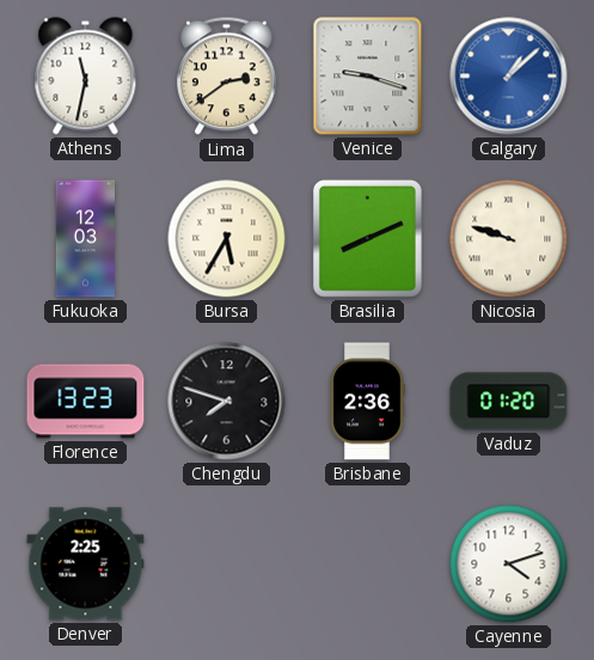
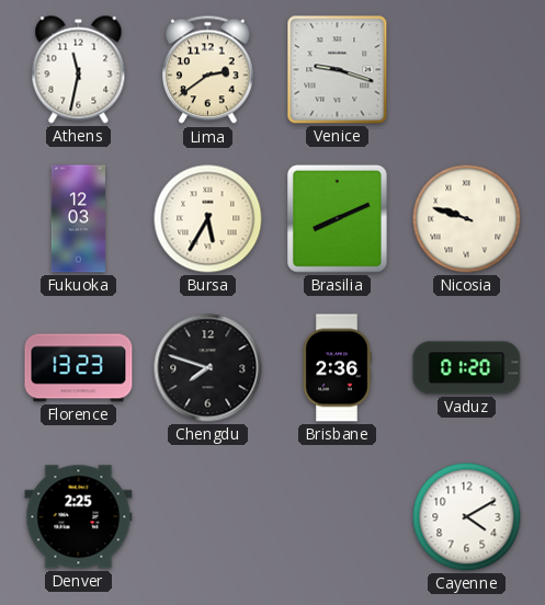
Calgary: 1:08 -> none
Cayenne: 4:12 -> 4:10
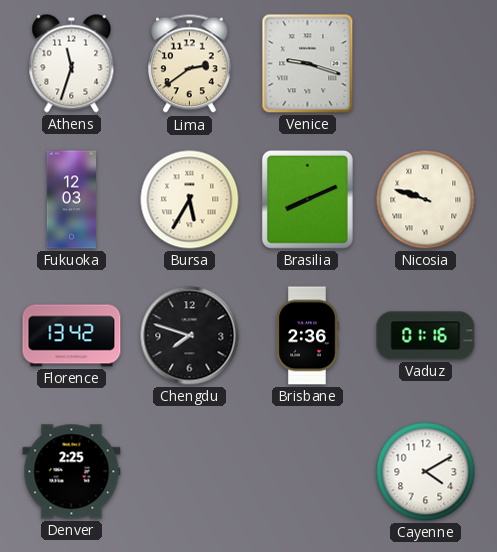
Athens: 11:32 -> 11:33
Florence: 13:23 -> 13:42
Vaduz: 01:20 -> 01:16
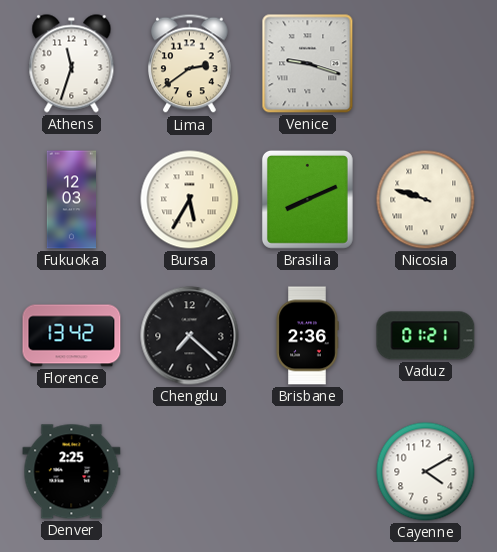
Chengdu: 7:48 -> 7:22
Vaduz: 01:16 -> 01:21
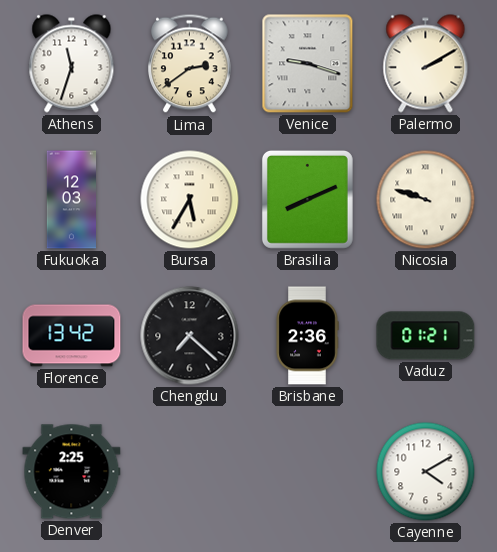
Palermo: none -> 2:10
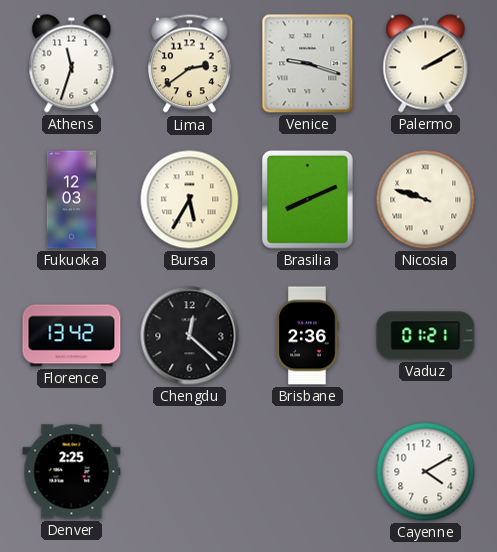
Chengdu: 7:22 -> 12:22
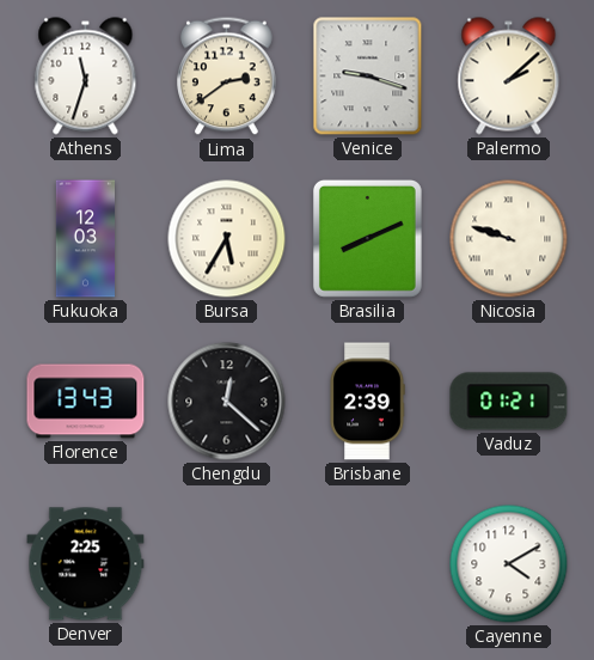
Palermo: 2:10 -> 2:08
Florence: 13:42 -> 13:43
Brisbane: 2:36 -> 2:39
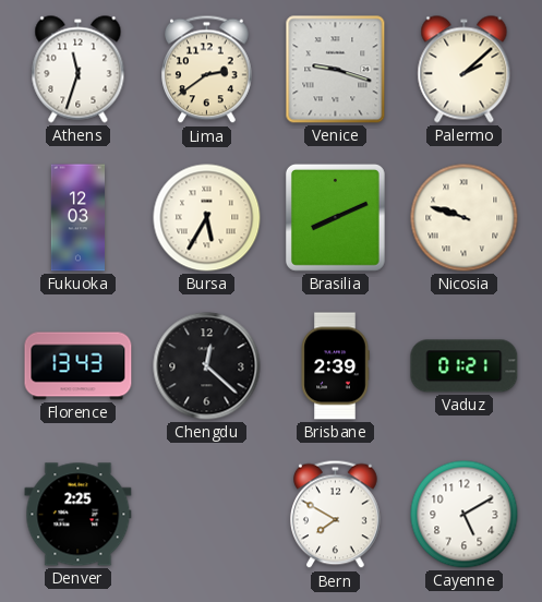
Bern: none -> 7:50
Cayenne: 4:10 -> 5:10
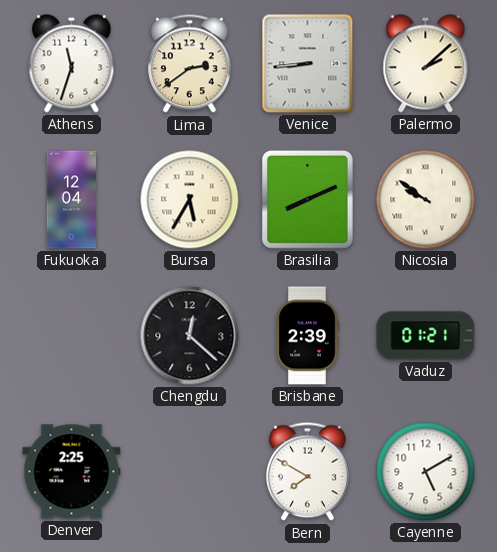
Venice: 9:18 -> 8:44
Fukuoka: 12:03 -> 12:04
Nicosia: 9:48 -> 9:51
Florence: 13:43 -> none
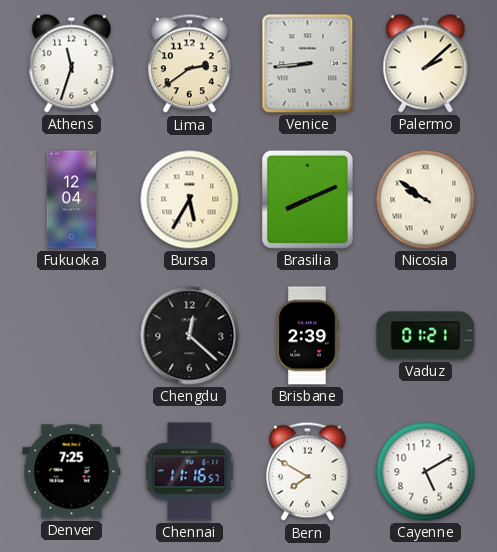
Denver: 2:25 -> 7:25
Chennai: none -> 11:16
